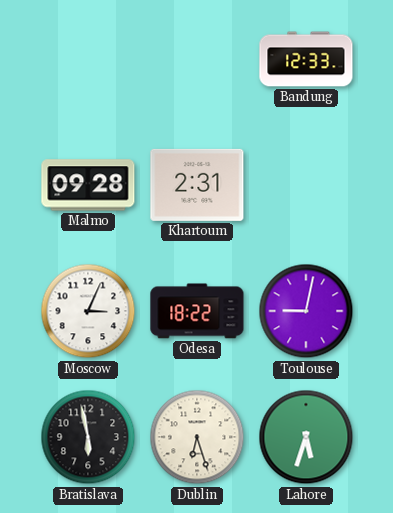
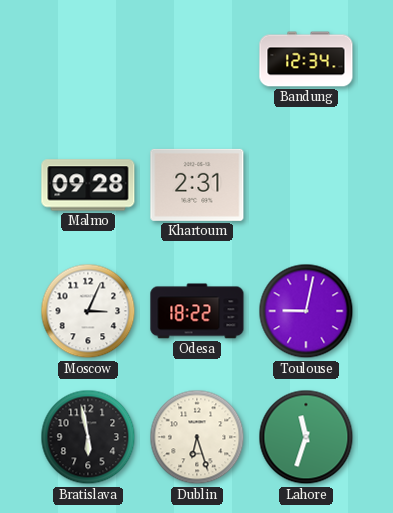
Bandung: 12:33 -> 12:34
Lahore: 5:33 -> 11:33
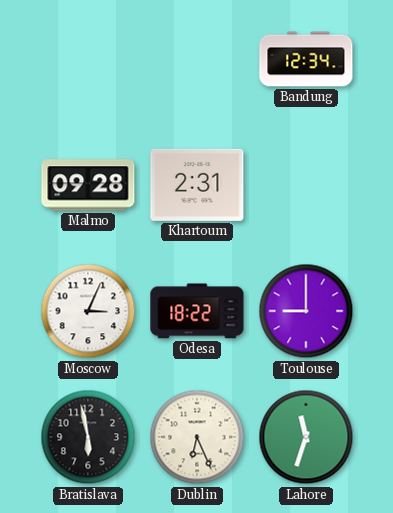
Toulouse: 9:02 -> 9:00
Dublin: 6:27 -> 6:26
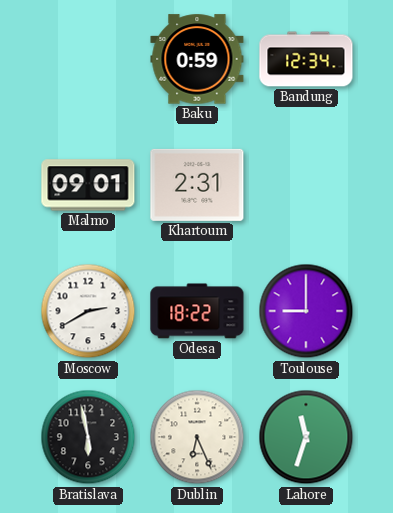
Baku: none -> 0:59
Malmo: 09:28 -> 09:01
Moscow: 3:04 -> 2:40
